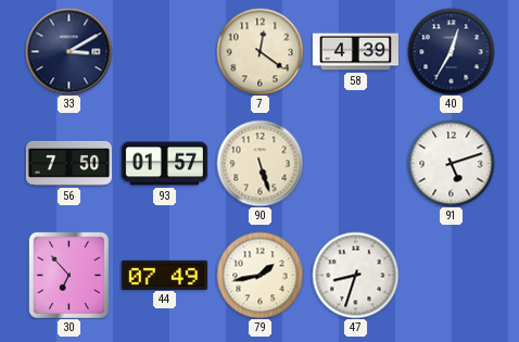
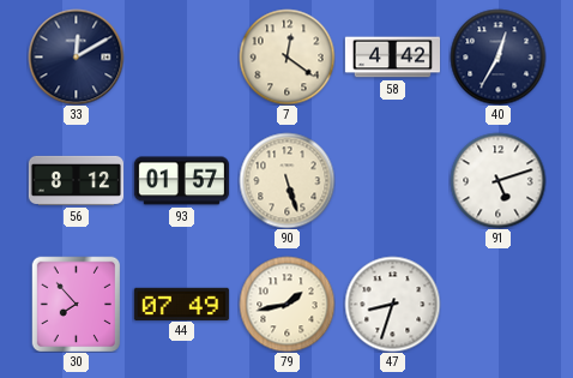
33: 3:10 -> 12:10
58: 4:39 -> 4:42
56: 7:50 -> 8:12
30: 6:53 -> 7:53
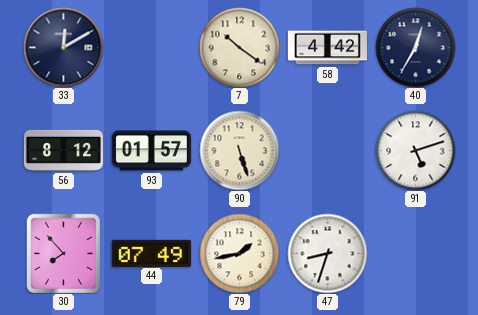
7: 12:21 -> 10:21
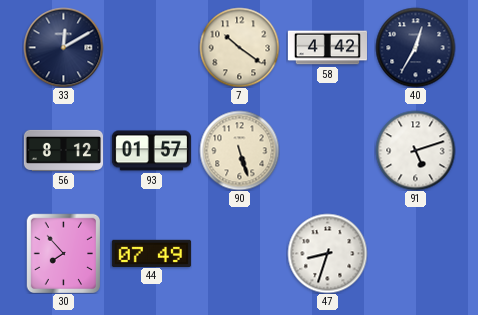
79: 1:43 -> none
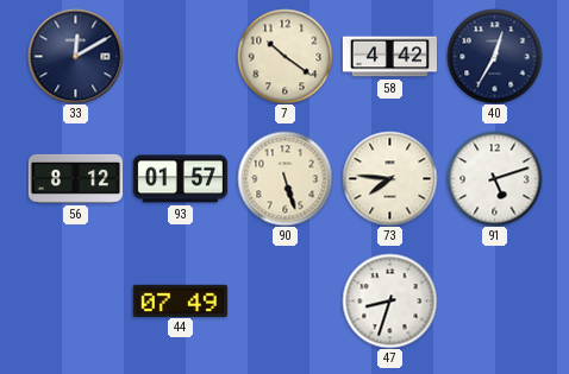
73: none -> 7:46
30: 7:53 -> none
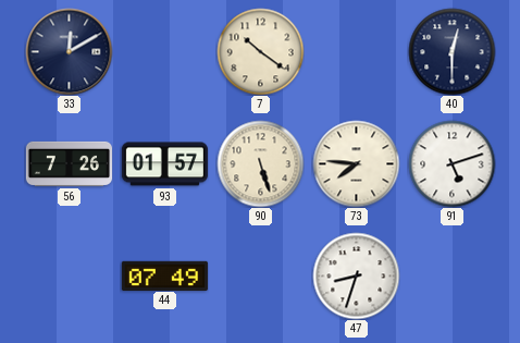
58: 4:42 -> none
40: 12:35 -> 12:30
56: 8:12 -> 7:26
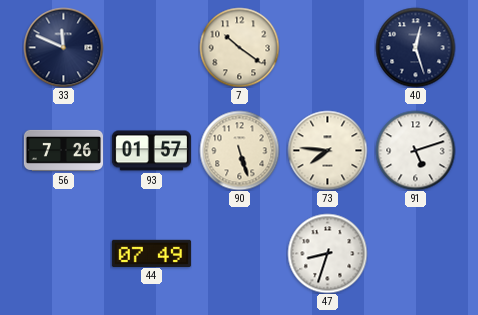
33: 12:10 -> 11:49
40: 12:30 -> 12:27
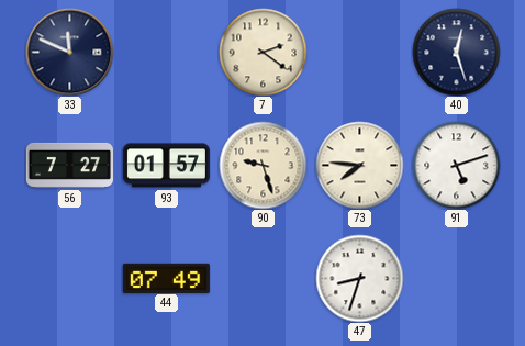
7: 10:21 -> 2:21
56: 7:26 -> 7:27
90: 5:27 -> 9:27
